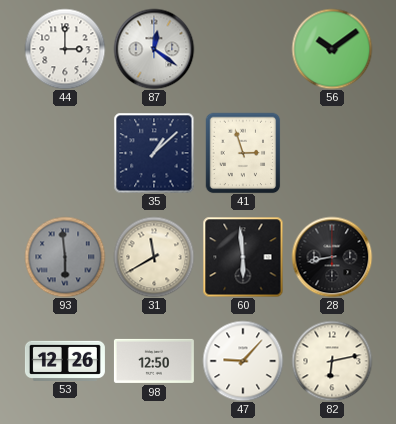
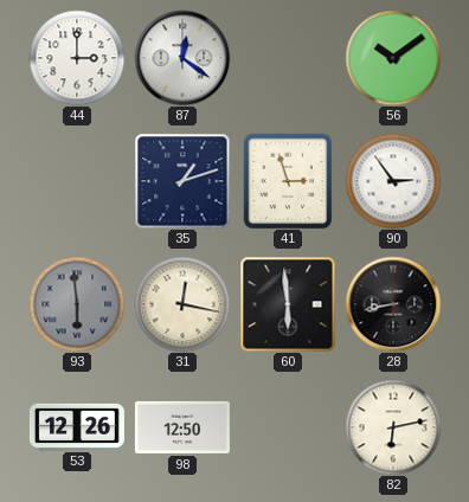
35: 1:08 -> 1:12
90: none -> 2:54
31: 11:40 -> 12:17
47: 9:07 -> none
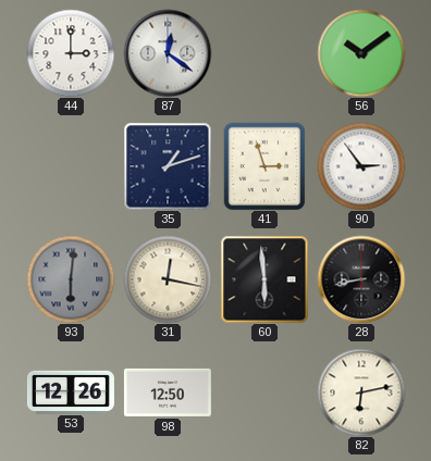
93: 5:59 -> 6:01
